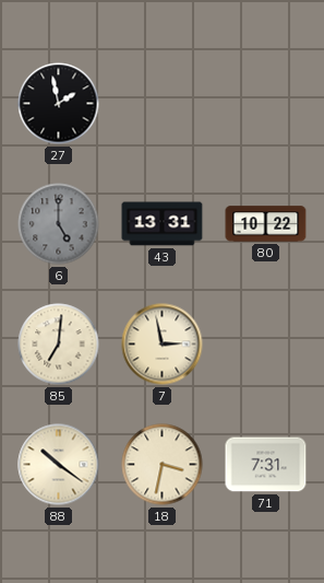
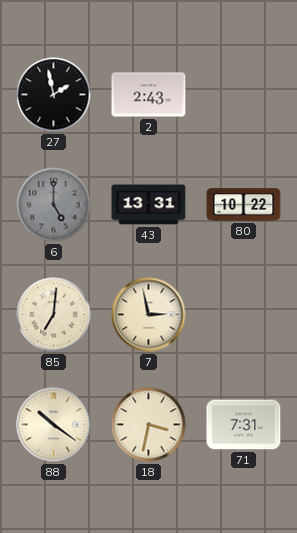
2: none -> 2:43
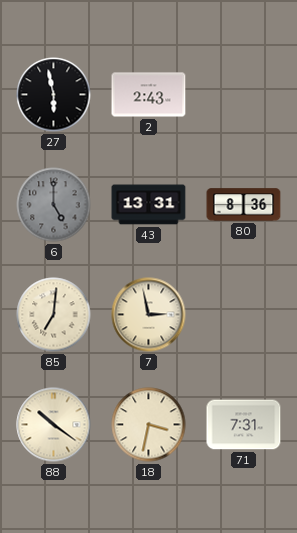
27: 1:58 -> 5:58
80: 10:22 -> 8:36
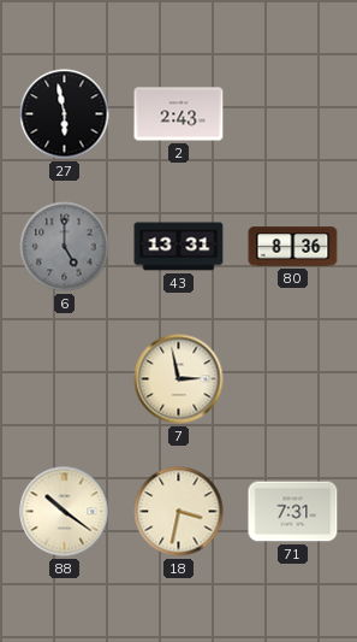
85: 7:01 -> none
